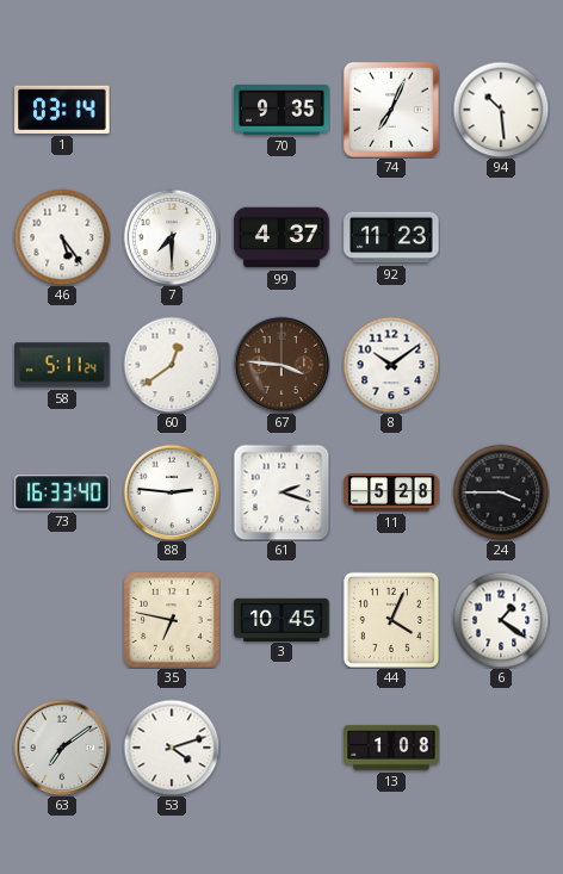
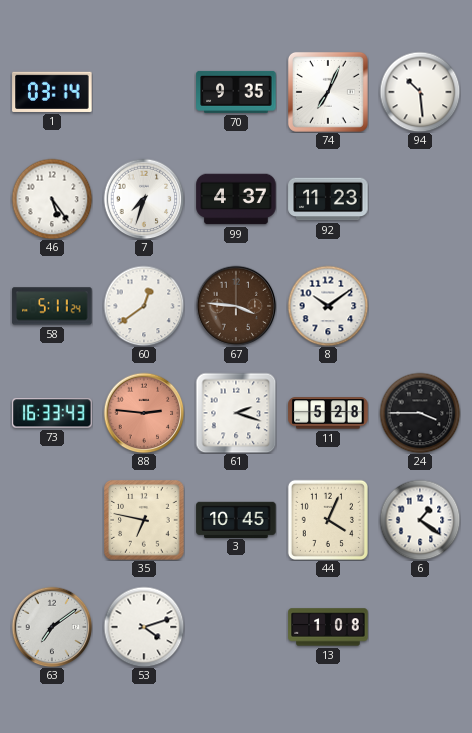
7: 7:30 -> 7:33
73: 16:33:40 -> 16:33:43
88 dial: white -> salmon
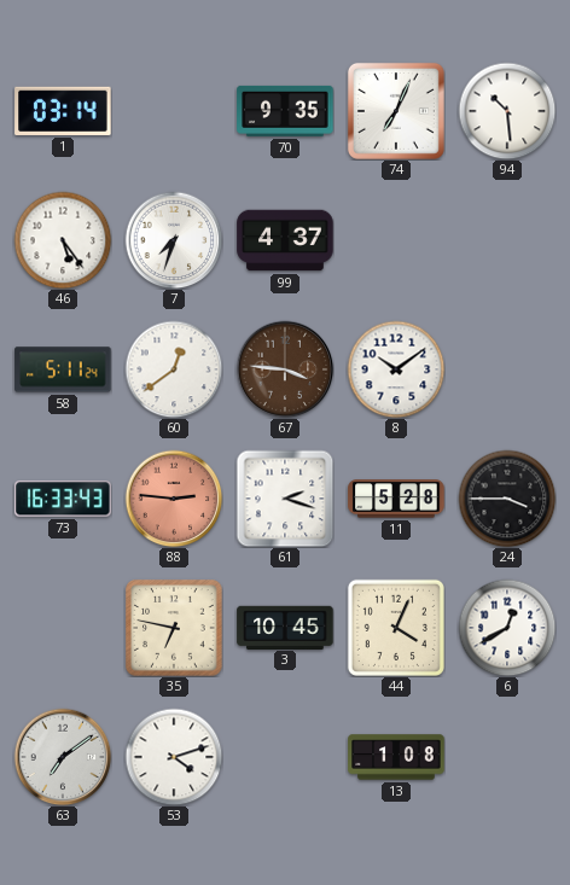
92: 11:23 -> none
6: 1:21 -> 12:40
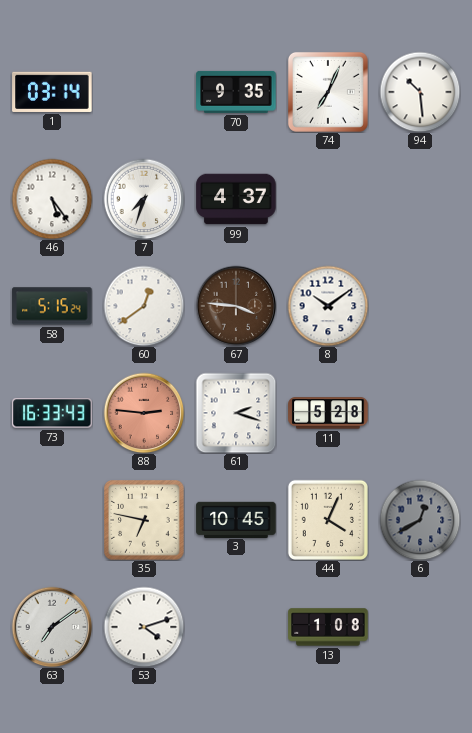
58: 5:11 -> 5:15
24: 3:45 -> none
6 dial: white -> grey
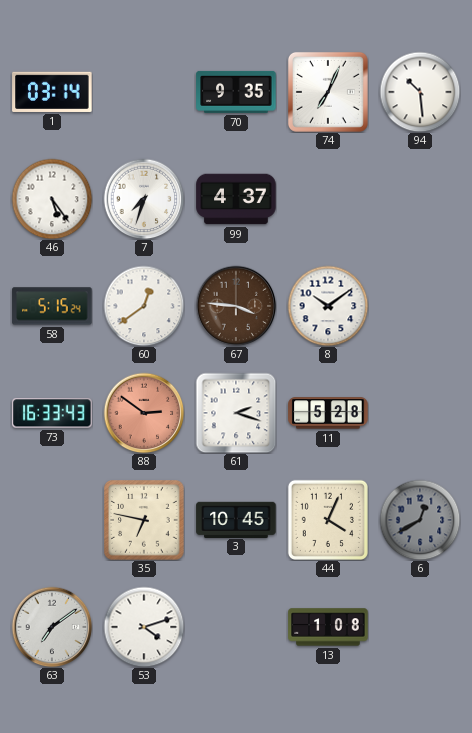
88: 2:46 -> 2:51
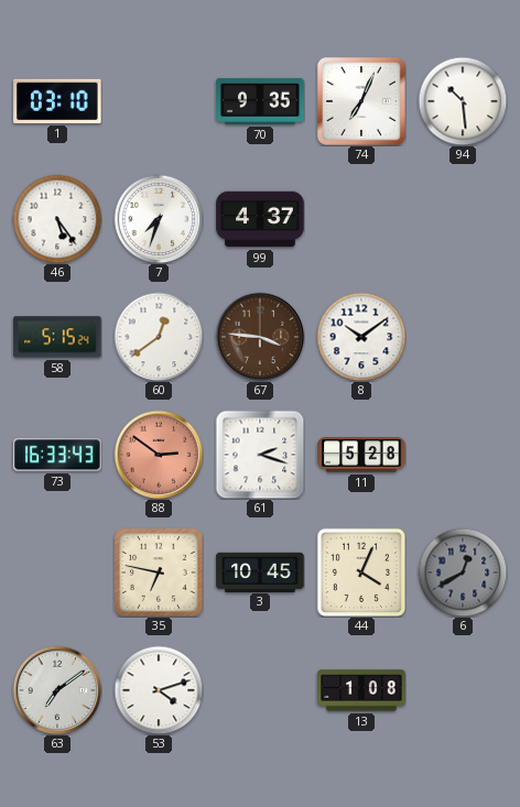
1: 03:14 -> 03:10
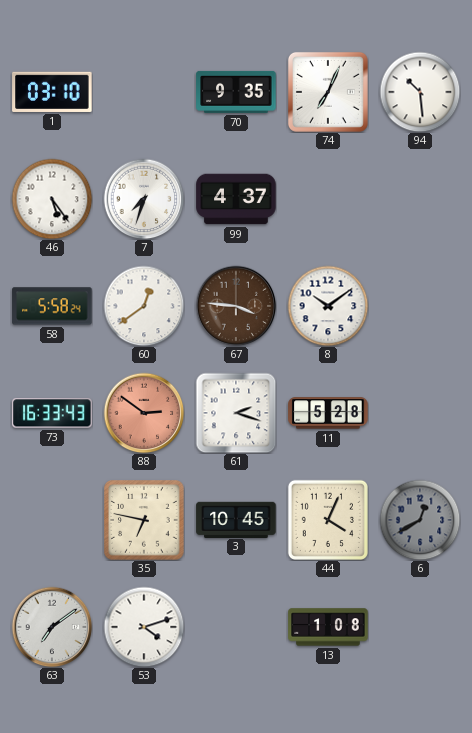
58: 5:15 -> 5:58
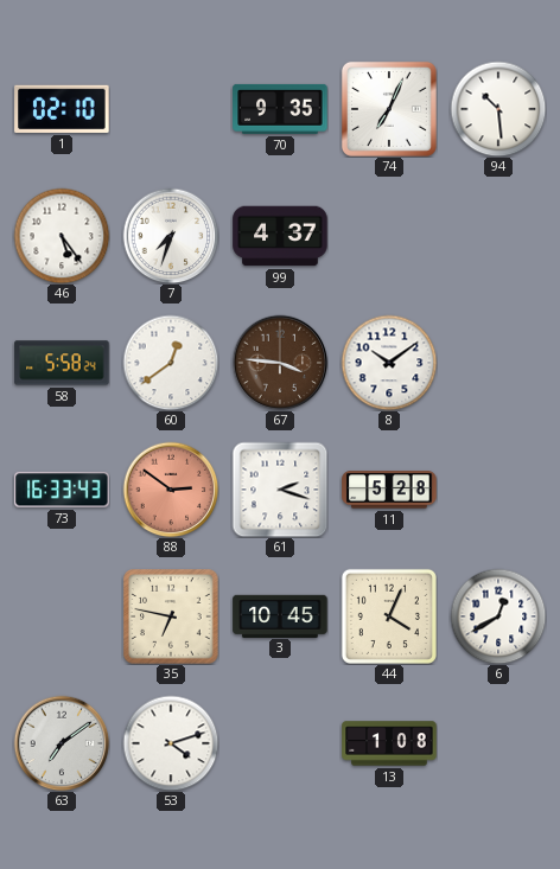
1: 03:10 -> 02:10
6 dial: grey -> white
